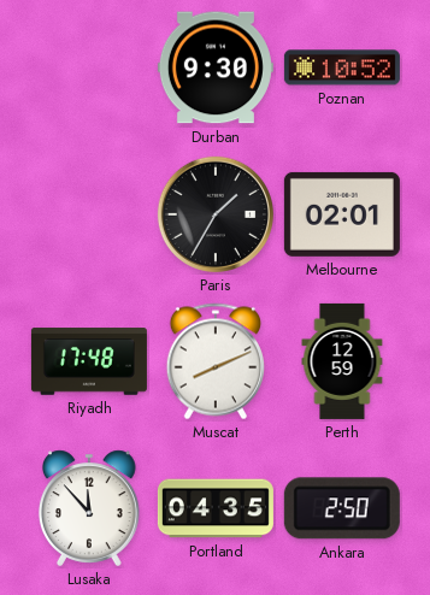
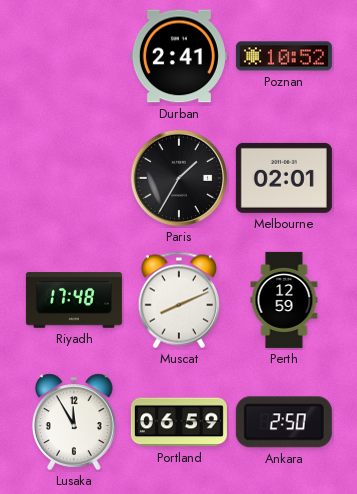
Durban: 9:30 -> 2:41
Lusaka: 11:53 -> 11:55
Portland: 04:35 -> 06:59
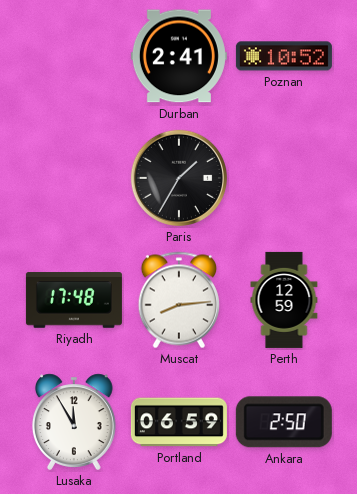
Melbourne: 02:01 -> none
Muscat: 8:11 -> 8:14
